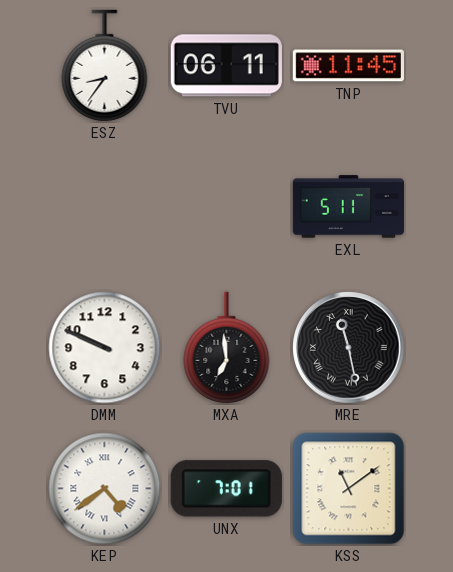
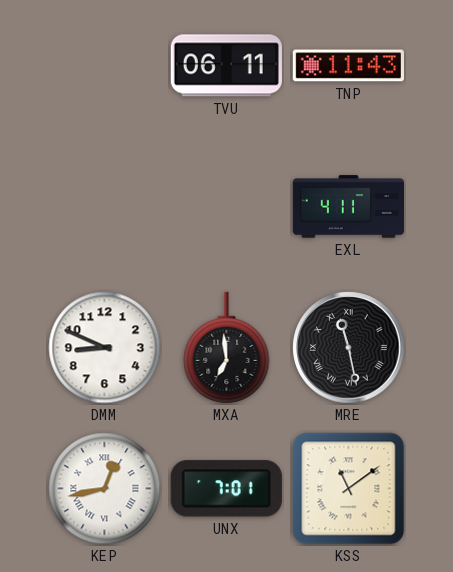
ESZ: 8:36 -> none
TNP: 11:45 -> 11:43
EXL: 5:11 -> 4:11
DMM: 9:49 -> 8:49
KEP: 4:39 -> 12:43
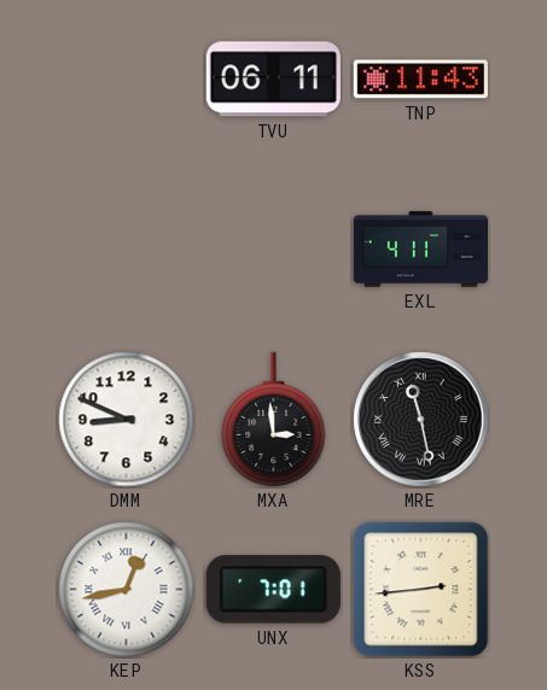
MXA: 6:59 -> 2:59
KSS: 11:09 -> 2:44
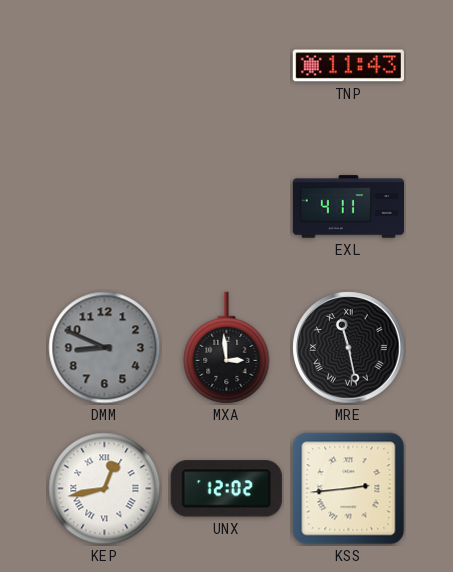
TVU: 06:11 -> none
DMM dial: white -> grey
UNX: 7:01 -> 12:02
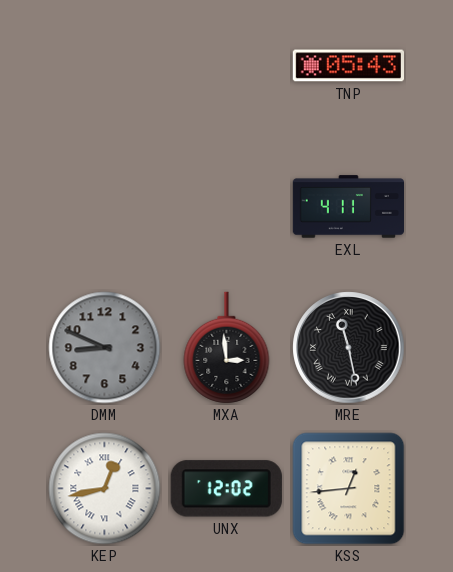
TNP: 11:43 -> 05:43
KSS: 2:44 -> 12:44
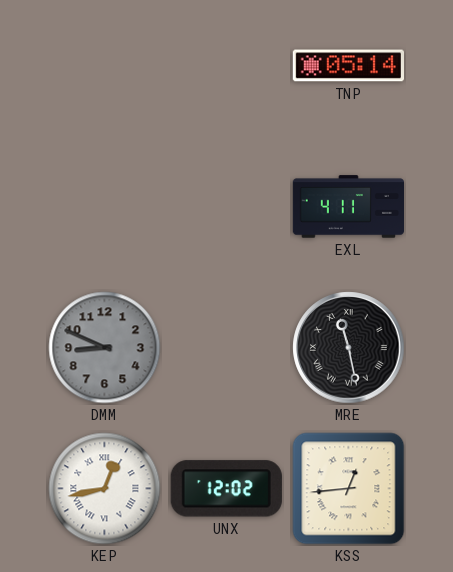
TNP: 05:43 -> 05:14
MXA: 2:59 -> none
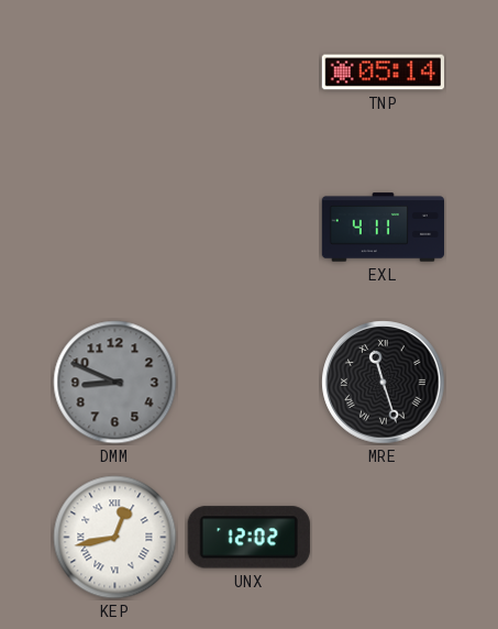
MRE: 11:28 -> 11:27
KSS: 12:44 -> none
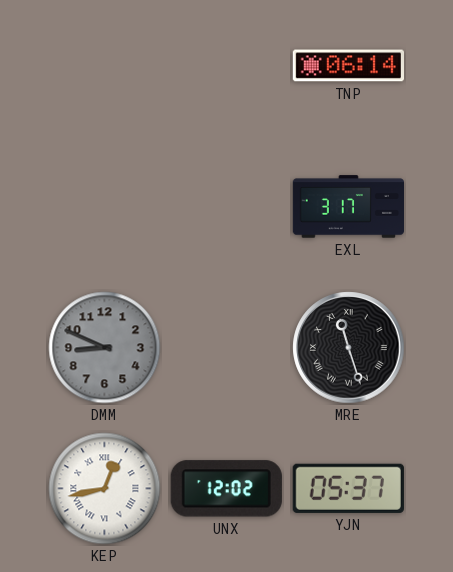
TNP: 05:14 -> 06:14
EXL: 4:11 -> 3:17
YJN: none -> 05:37
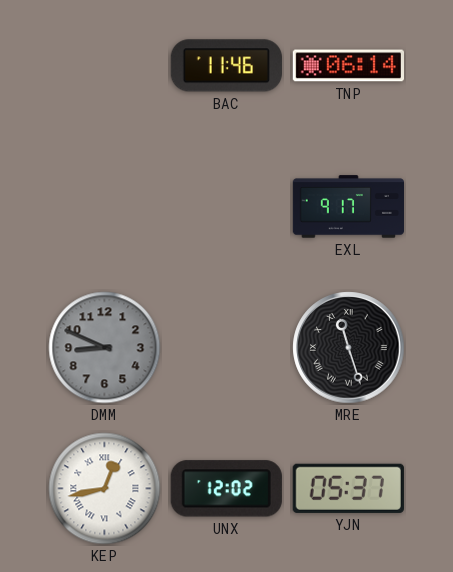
BAC: none -> 11:46
EXL: 3:17 -> 9:17
